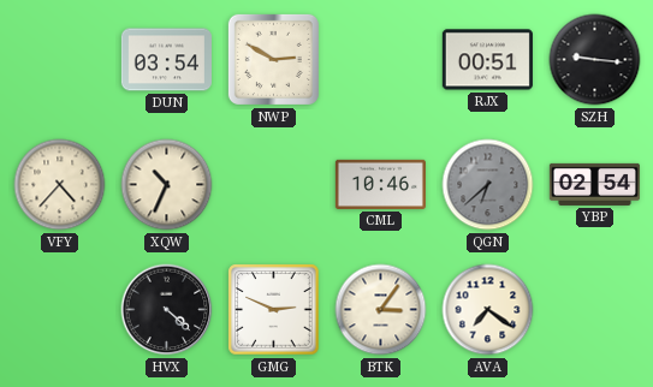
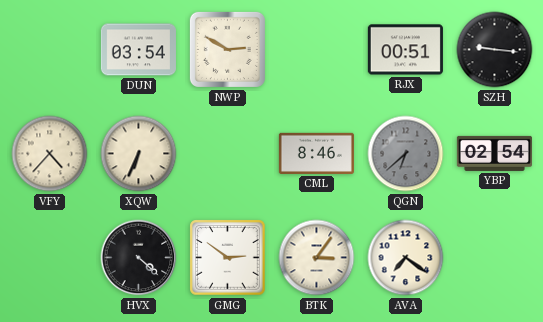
XQW: 10:34 -> 6:34
CML: 10:46 -> 8:46
GMG: 2:49 -> 2:51
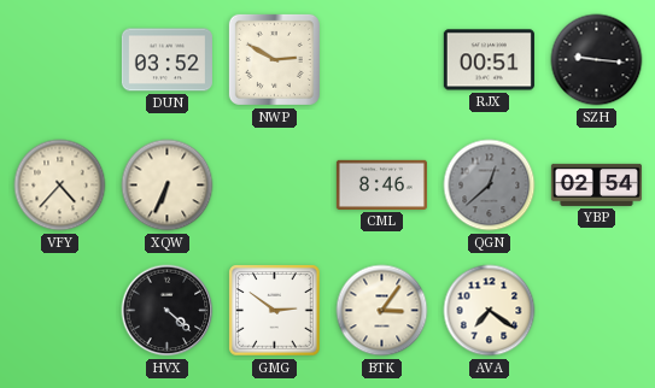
DUN: 03:54 -> 03:52
QGN: 6:38 -> 12:38
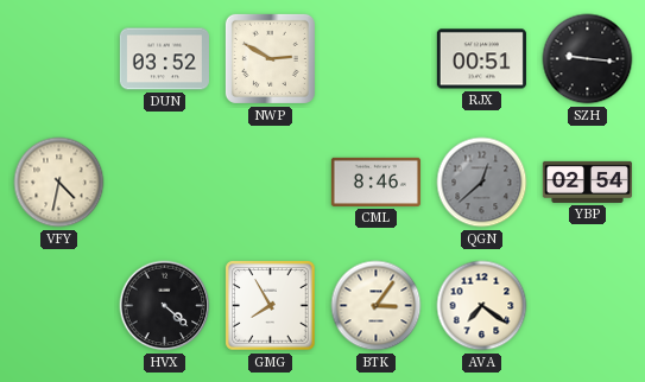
VFY: 4:37 -> 4:32
XQW: 6:34 -> none
GMG: 2:51 -> 7:55
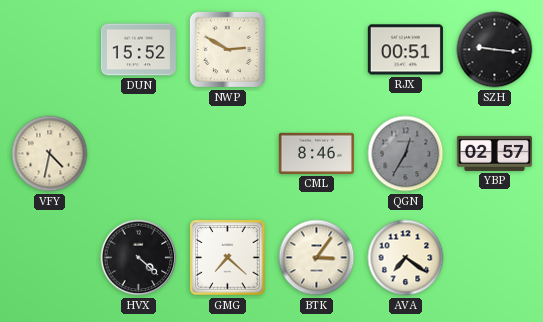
DUN: 03:52 -> 15:52
QGN: 12:38 -> 12:35
YBP: 02:54 -> 02:57
GMG: 7:55 -> 7:22
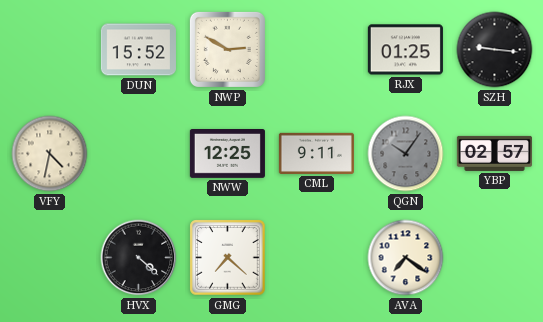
RJX: 00:51 -> 01:25
NWW: none -> 12:25
CML: 8:46 -> 9:11
QGN: 12:35 -> 10:06
BTK: 3:06 -> none
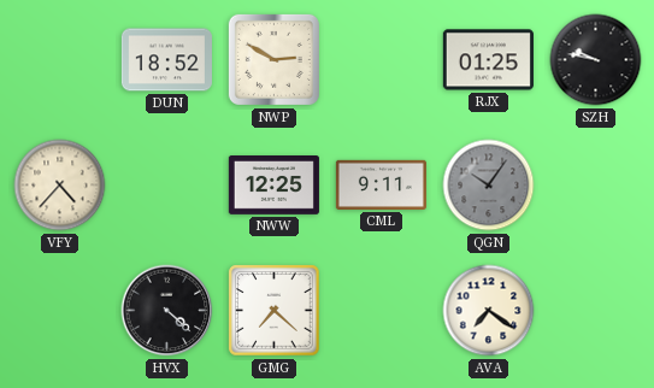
DUN: 15:52 -> 18:52
SZH: 9:16 -> 9:47
VFY: 4:32 -> 4:37
YBP: 02:57 -> none
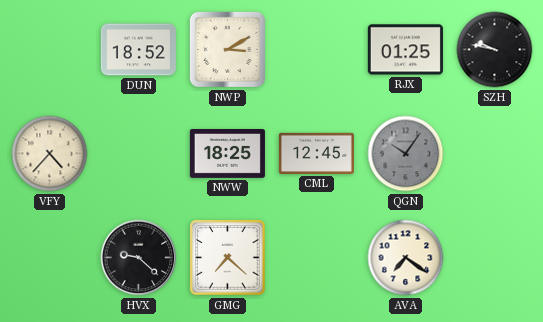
NWP: 2:50 -> 3:10
NWW: 12:25 -> 18:25
CML: 9:11 -> 12:45
HVX: 4:22 -> 9:22
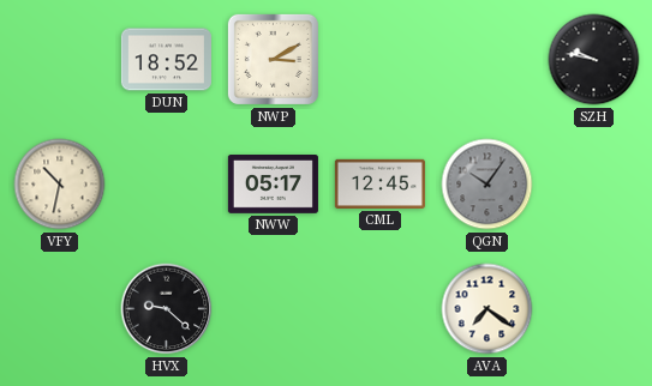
RJX: 01:25 -> none
VFY: 4:37 -> 10:32
NWW: 18:25 -> 05:17
GMG: 7:22 -> none
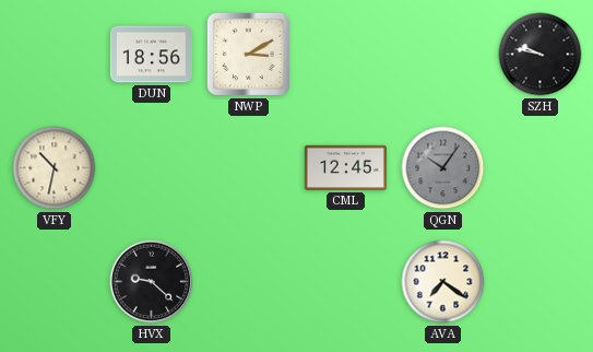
DUN: 18:52 -> 18:56
NWW: 05:17 -> none
